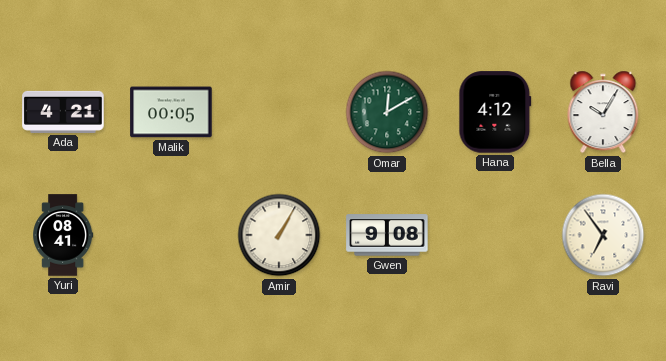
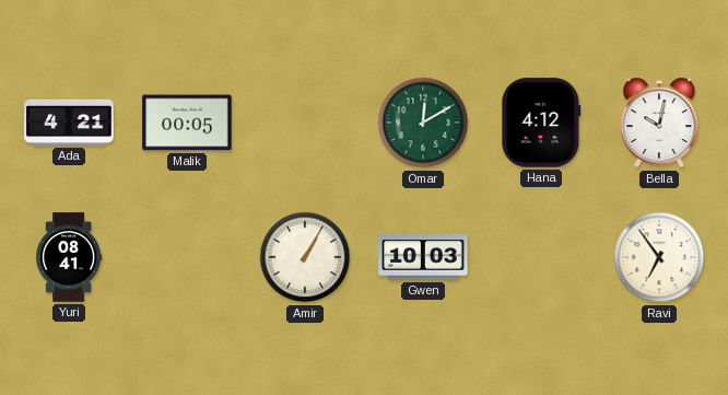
Bella: 10:05 -> 10:02
Gwen: 9:08 -> 10:03
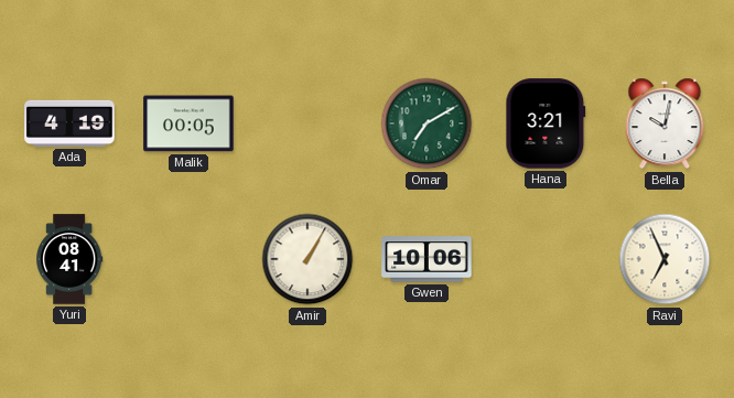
Ada: 4:21 -> 4:19
Omar: 12:10 -> 7:10
Hana: 4:12 -> 3:21
Gwen: 10:03 -> 10:06
Ravi: 6:54 -> 6:56
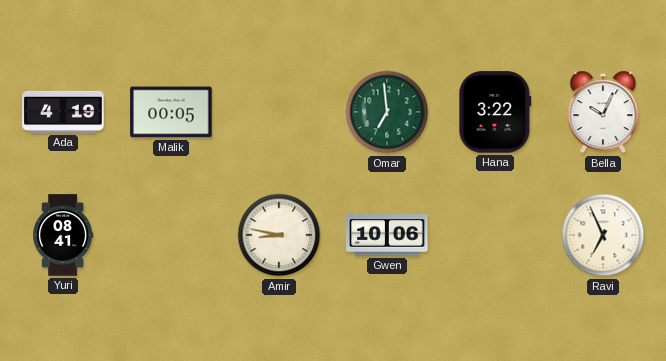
Omar: 7:10 -> 6:59
Hana: 3:21 -> 3:22
Bella: 10:02 -> 10:04
Amir: 1:05 -> 8:47
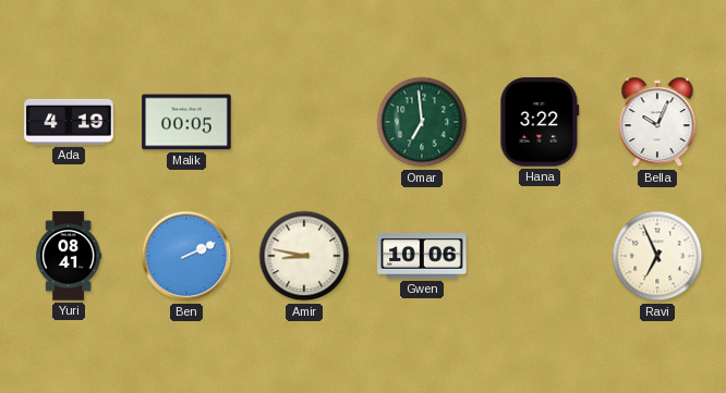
Ben: none -> 2:11
